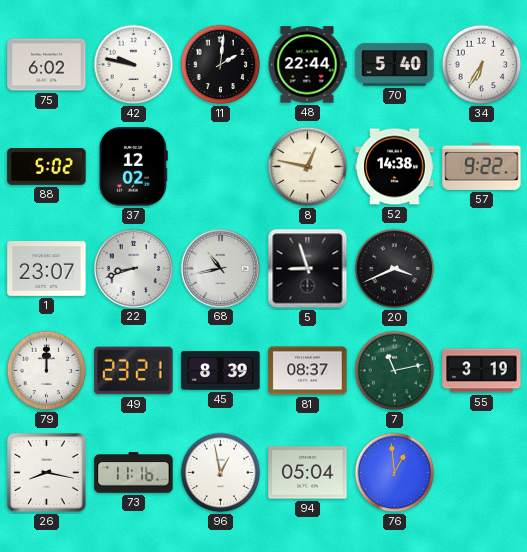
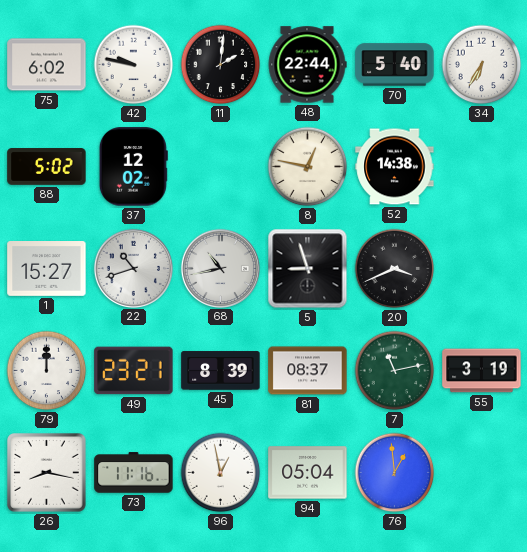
57: 9:22 -> none
1: 23:07 -> 15:27
22: 8:42 -> 10:42
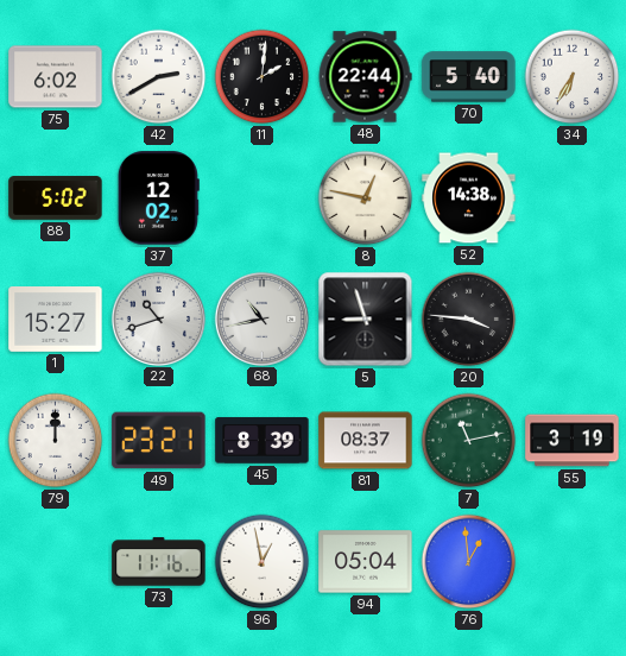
42: 9:47 -> 2:40
20: 3:41 -> 3:46
26: 8:17 -> none
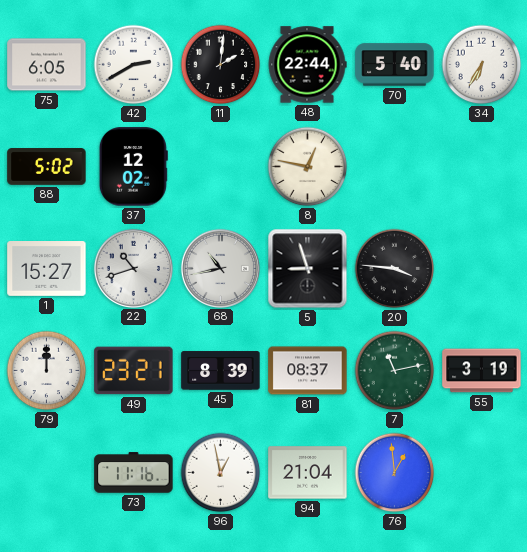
75: 6:02 -> 6:05
52: 14:38 -> none
94: 05:04 -> 21:04
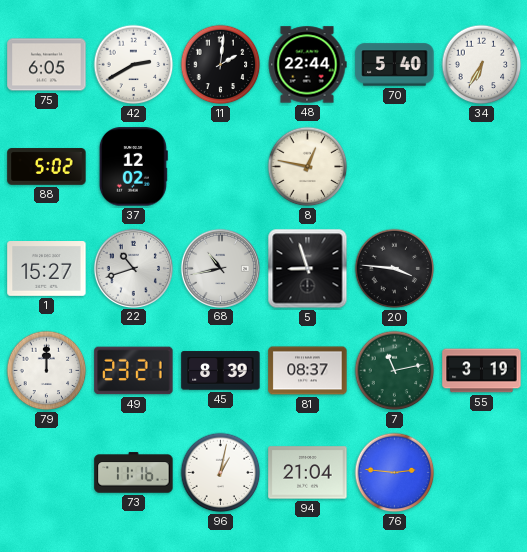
96: 12:58 -> 1:02
76: 12:59 -> 2:46
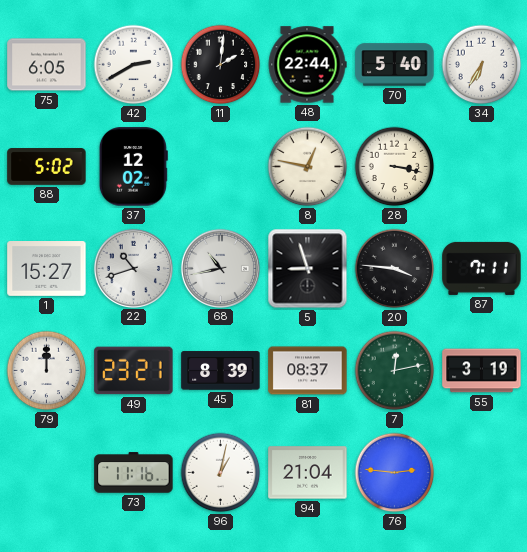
28: none -> 3:17
87: none -> 7:11
7: 11:13 -> 12:13
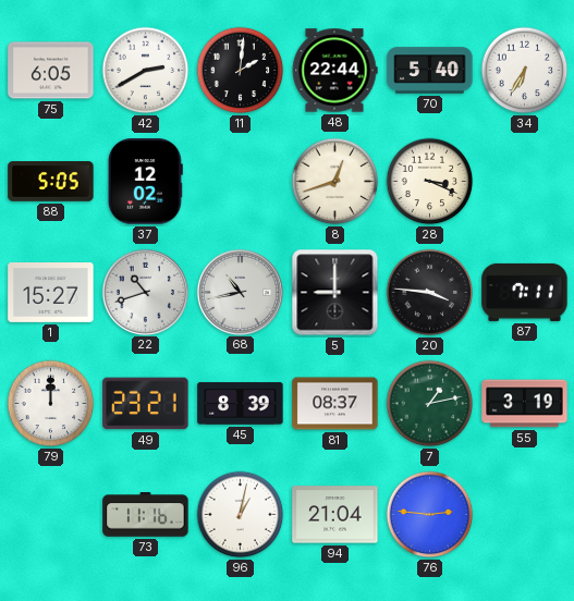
88: 5:02 -> 5:05
8: 12:47 -> 12:42
28: 3:17 -> 3:19
5: 8:57 -> 9:00
7: 12:13 -> 1:13
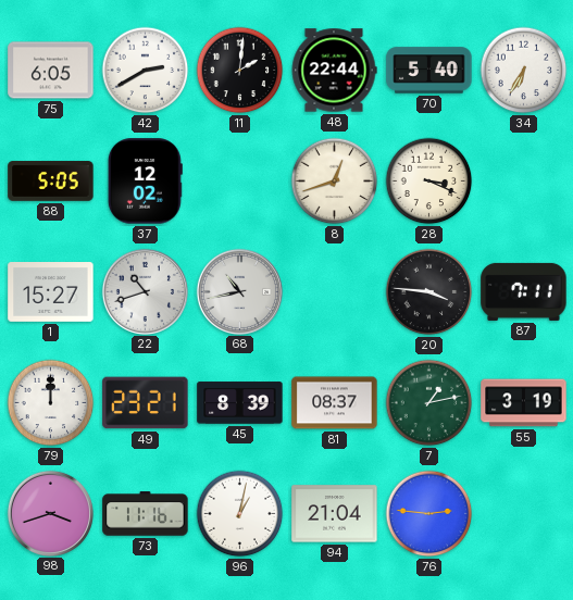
5: 9:00 -> none
98: none -> 3:42
